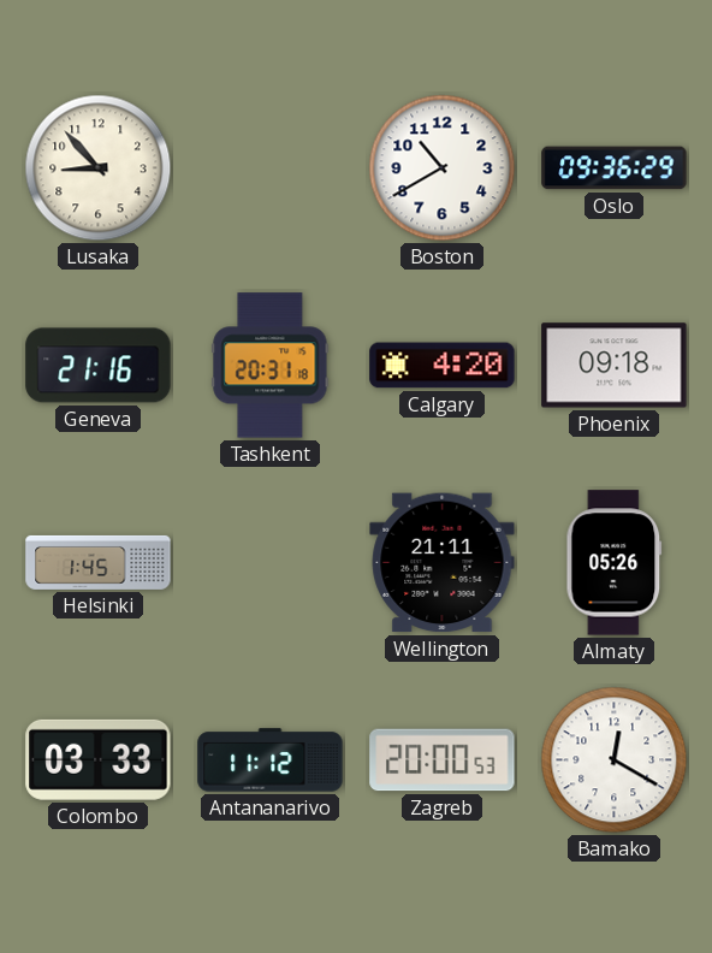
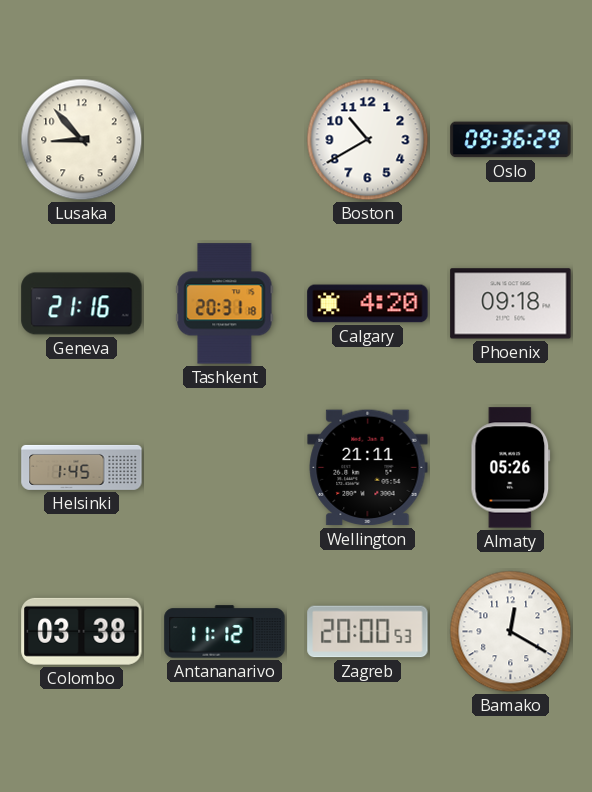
Colombo: 03:33 -> 03:38
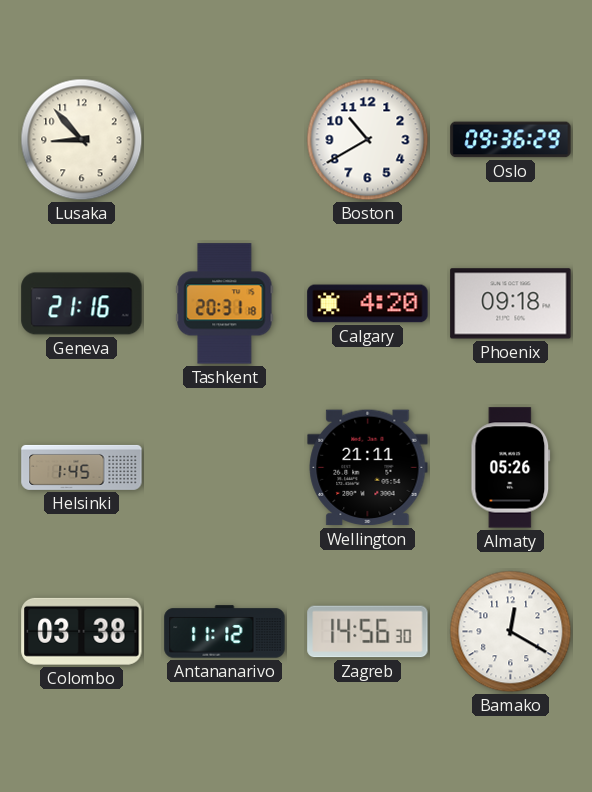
Zagreb: 20:00 -> 14:56
